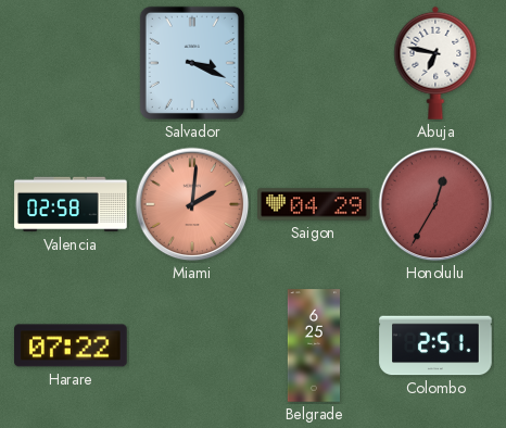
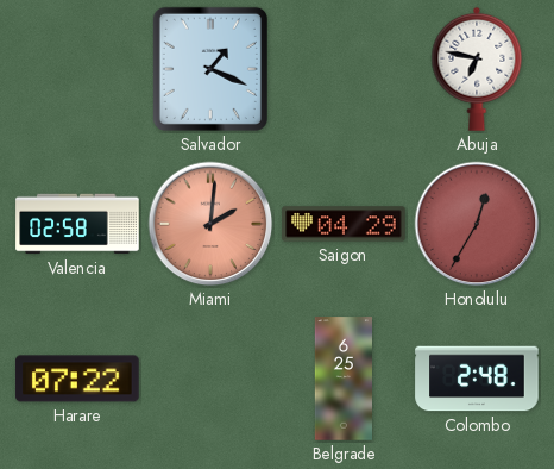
Salvador: 3:19 -> 1:19
Colombo: 2:51 -> 2:48
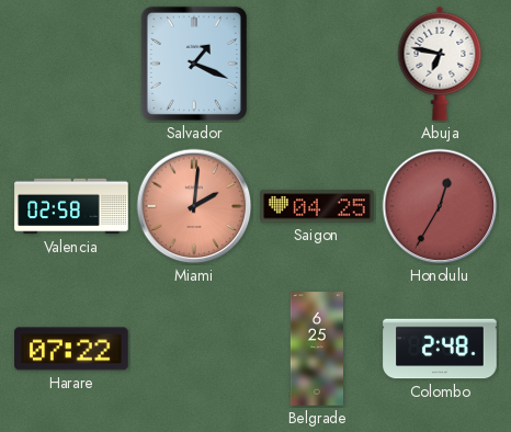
Saigon: 04:29 -> 04:25
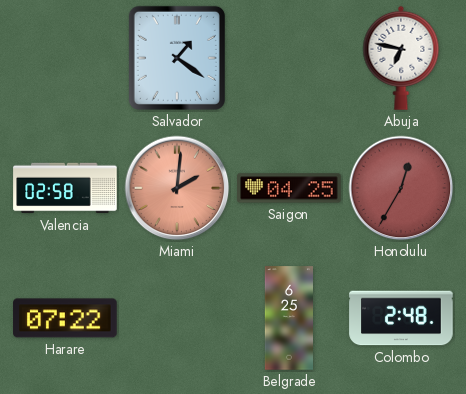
Salvador: 1:19 -> 1:21
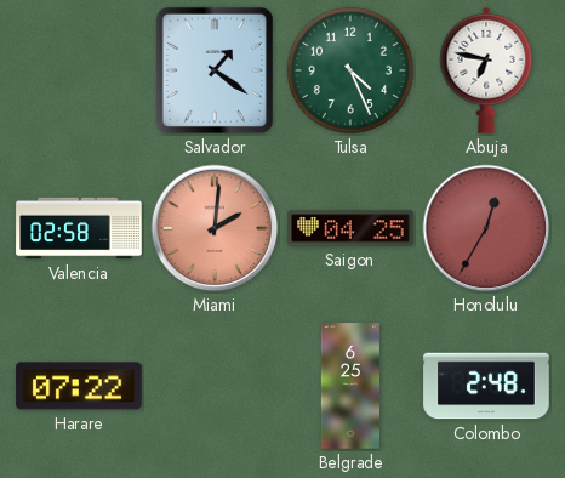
Tulsa: none -> 4:26
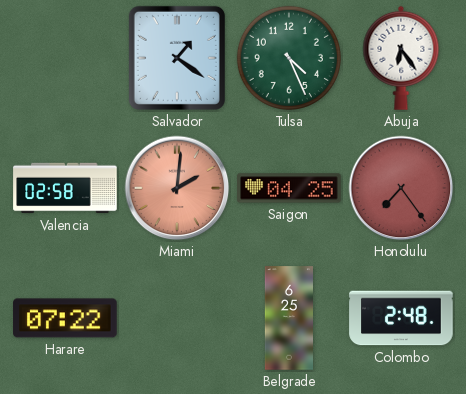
Abuja: 6:47 -> 6:24
Honolulu: 12:35 -> 7:24
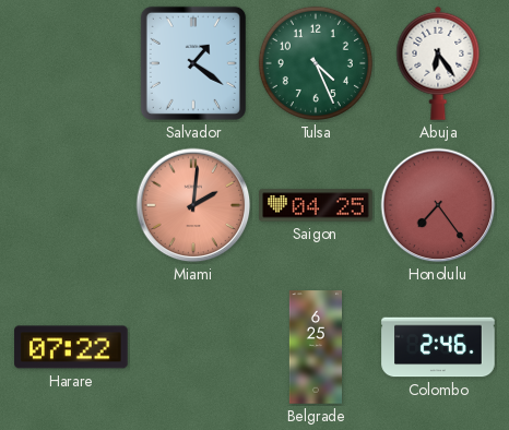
Valencia: 02:58 -> none
Colombo: 2:48 -> 2:46
